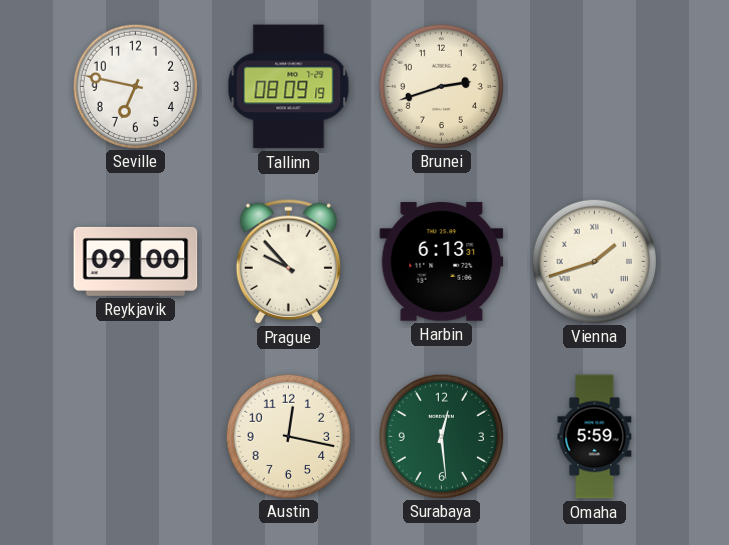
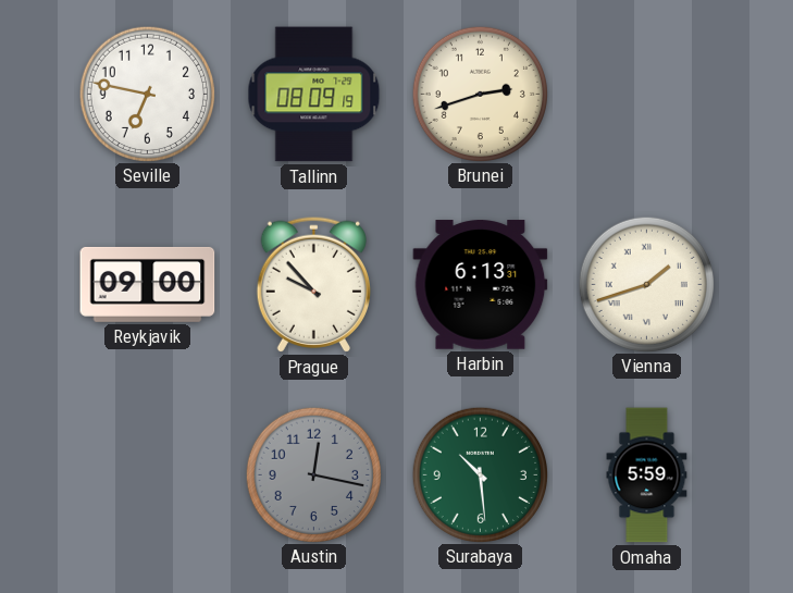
Austin dial: cream -> grey
Surabaya: 12:29 -> 10:29
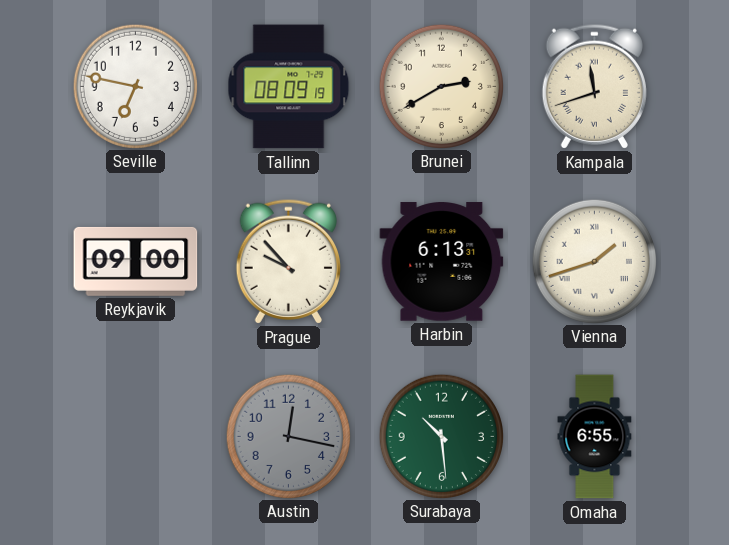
Brunei: 2:42 -> 2:40
Kampala: none -> 11:42
Omaha: 5:59 -> 6:55
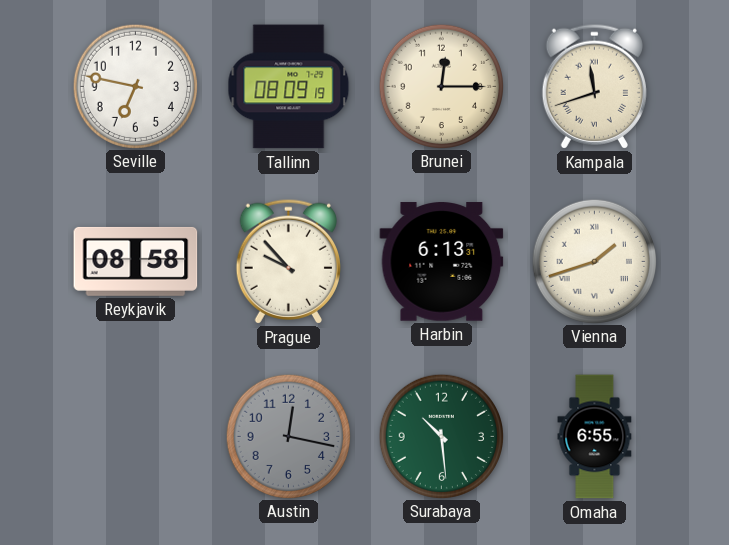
Brunei: 2:40 -> 12:15
Reykjavik: 09:00 -> 08:58
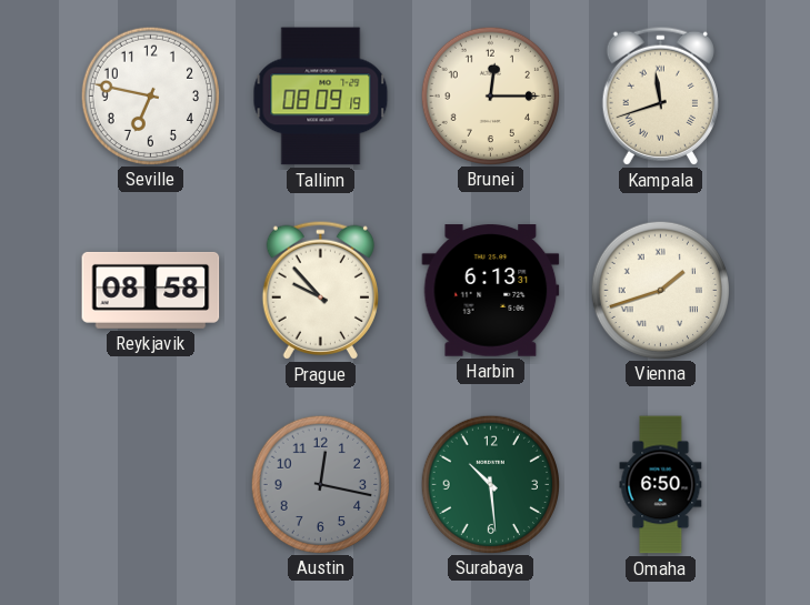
Omaha: 6:55 -> 6:50
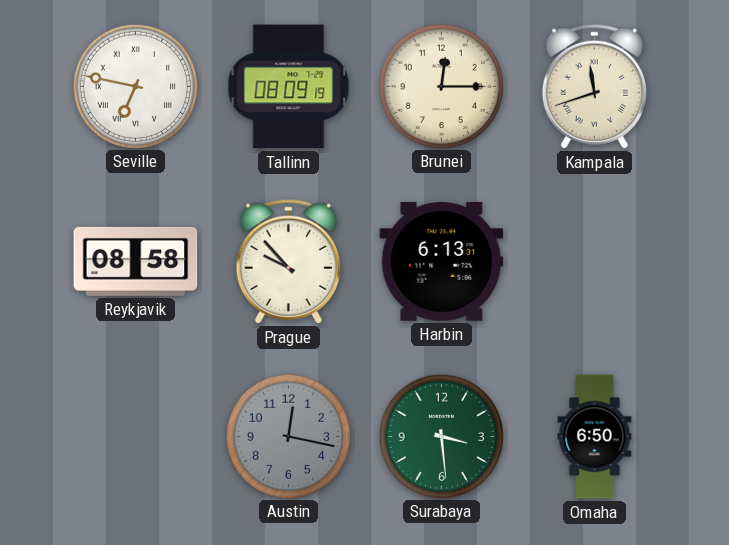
Seville numerals: Arabic -> Roman
Vienna: 1:42 -> none
Surabaya: 10:29 -> 3:29
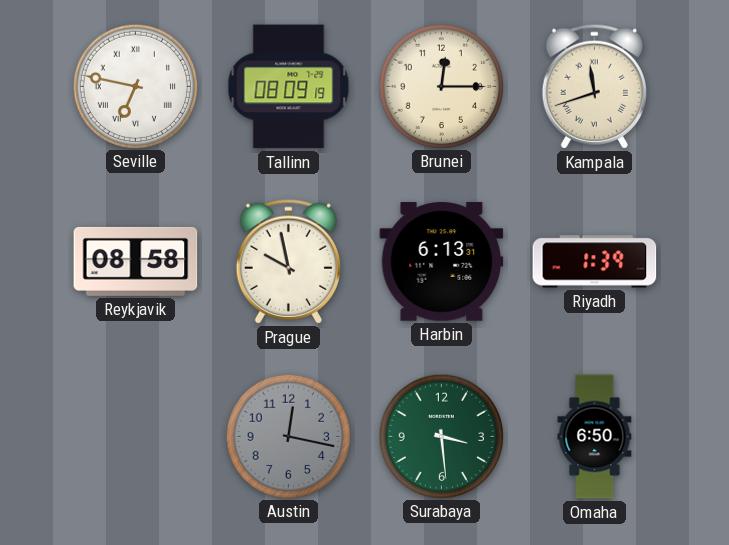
Prague: 9:53 -> 9:58
Riyadh: none -> 1:39
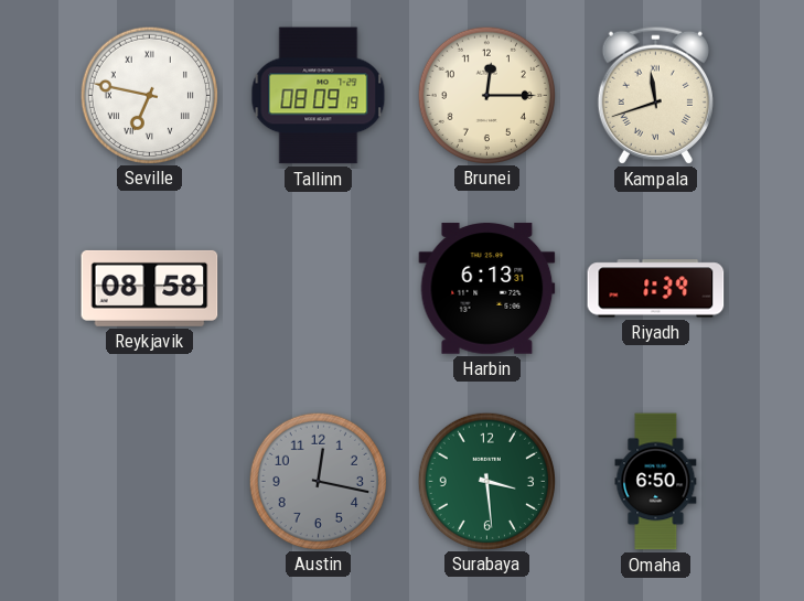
Prague: 9:58 -> none
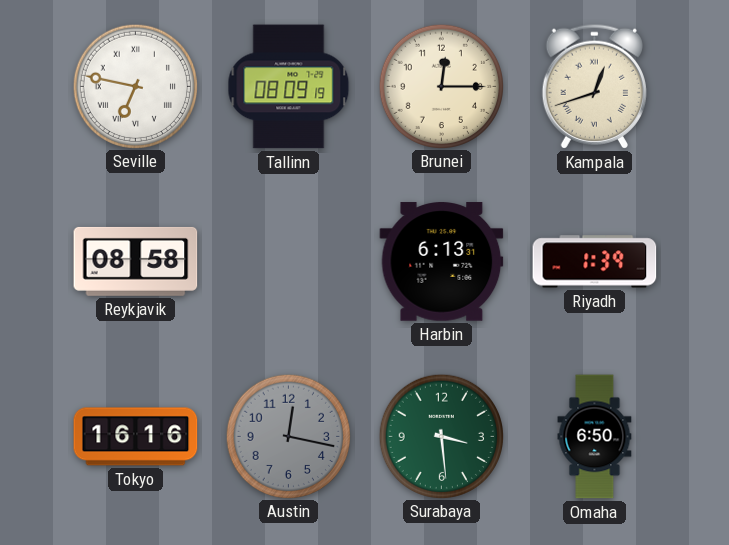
Kampala: 11:42 -> 12:42
Tokyo: none -> 16:16
